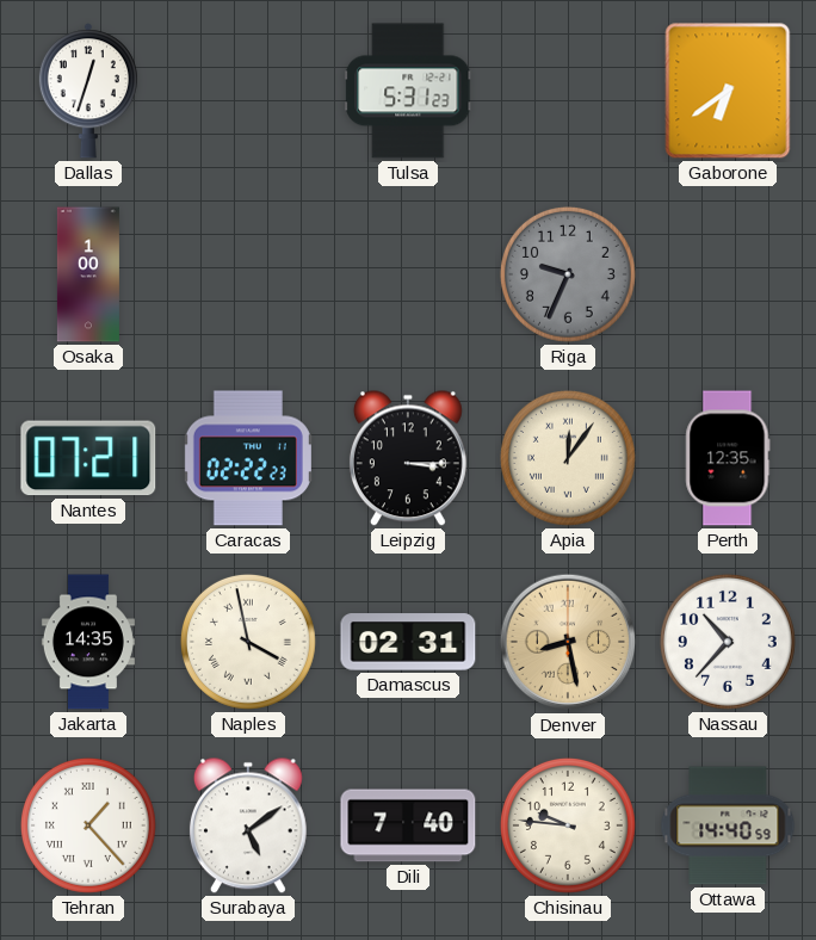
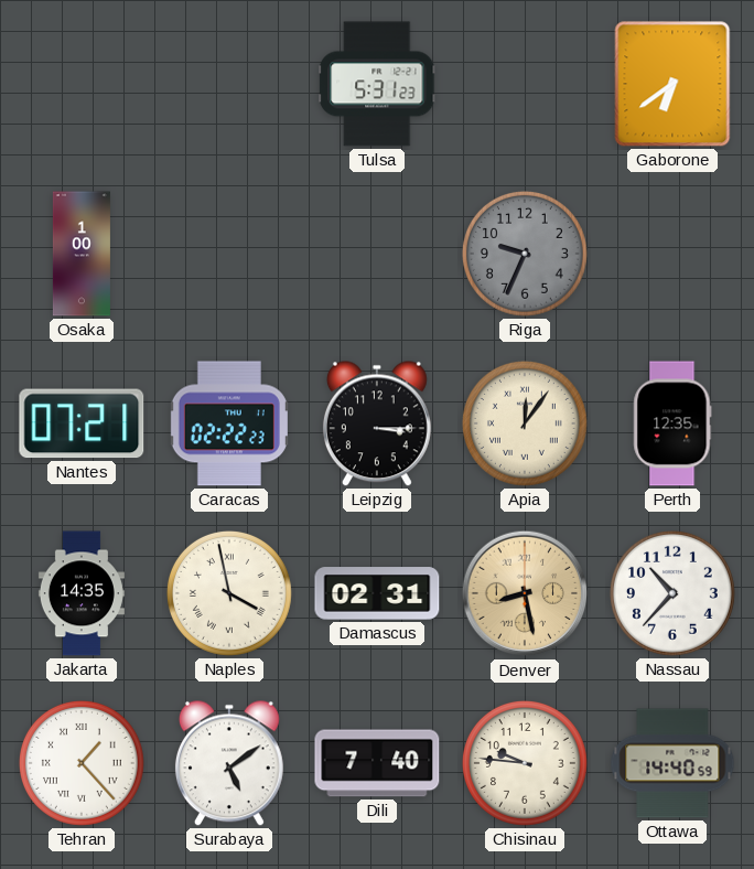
Dallas: 12:33 -> none
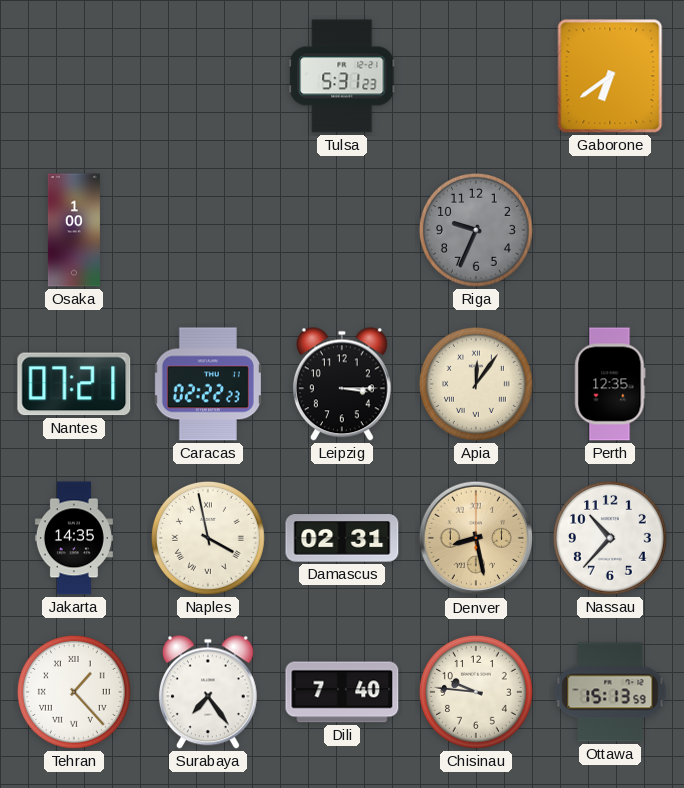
Surabaya: 5:09 -> 7:24
Ottawa: 14:40 -> 15:13
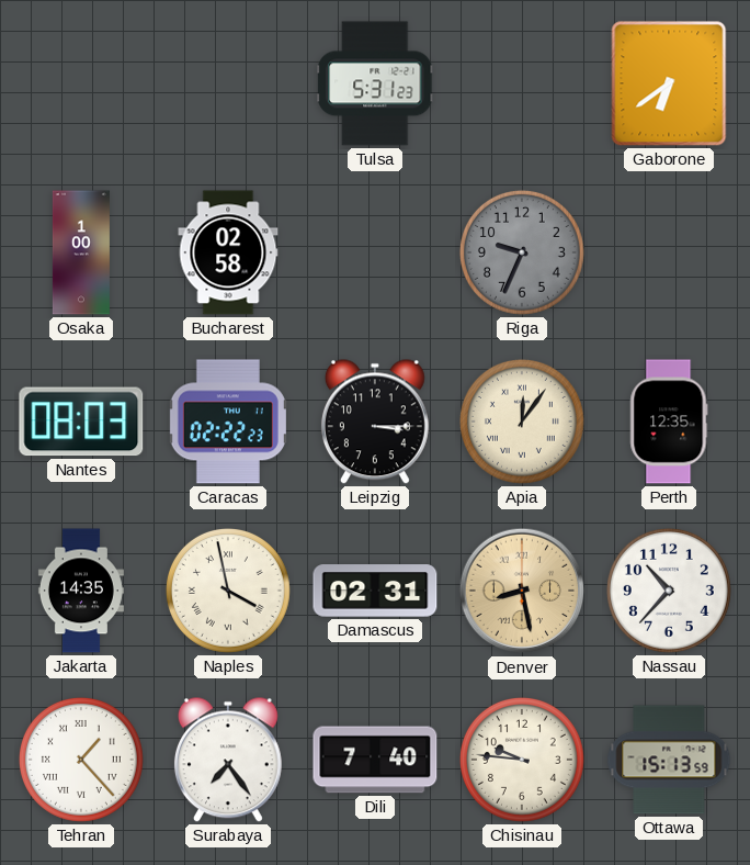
Bucharest: none -> 02:58
Nantes: 07:21 -> 08:03
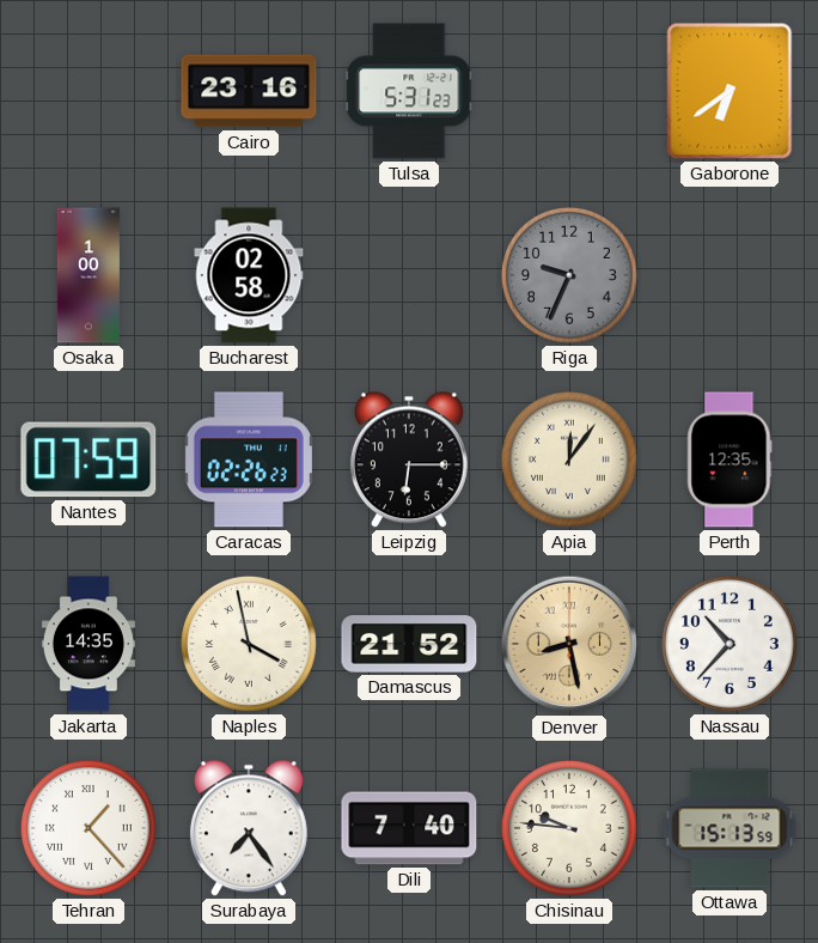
Cairo: none -> 23:16
Nantes: 08:03 -> 07:59
Caracas: 02:22 -> 02:26
Leipzig: 3:15 -> 6:15
Damascus: 02:31 -> 21:52
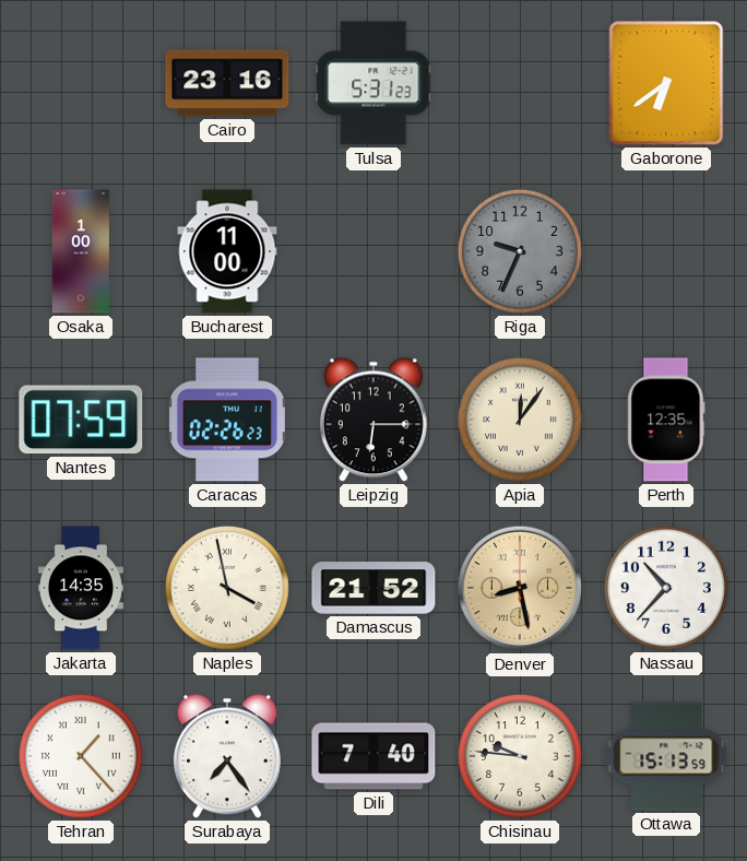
Bucharest: 02:58 -> 11:00
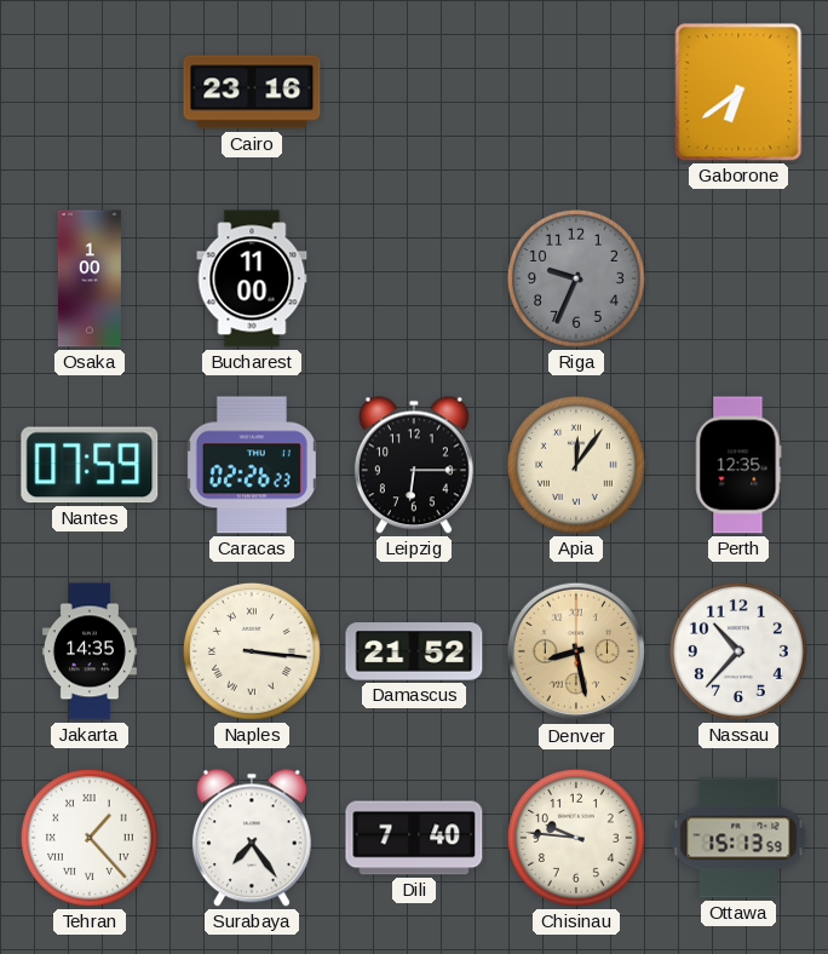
Tulsa: 5:31 -> none
Naples: 3:58 -> 3:16
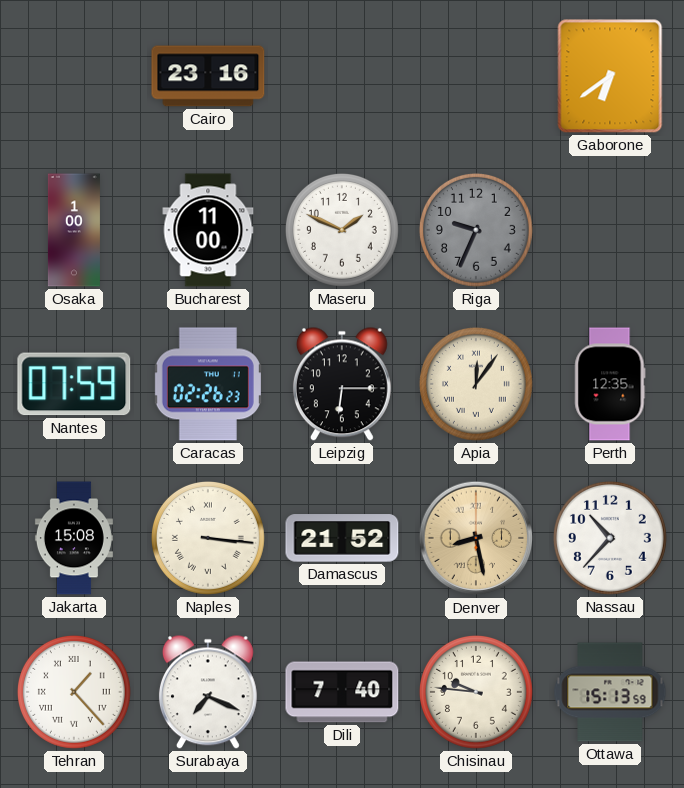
Maseru: none -> 1:49
Jakarta: 14:35 -> 15:08
Surabaya: 7:24 -> 7:19
